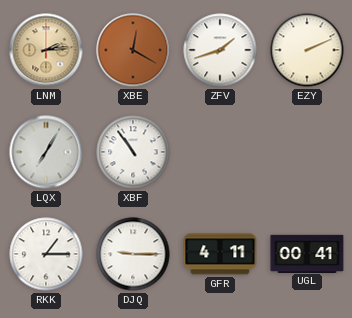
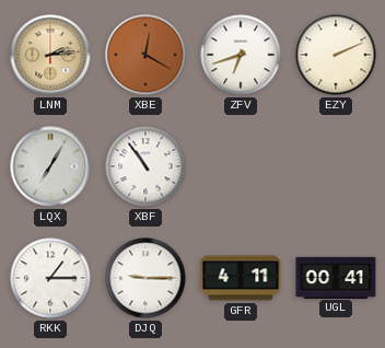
ZFV: 1:42 -> 6:42
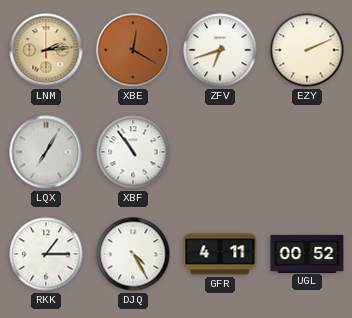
DJQ: 9:15 -> 4:25
UGL: 00:41 -> 00:52
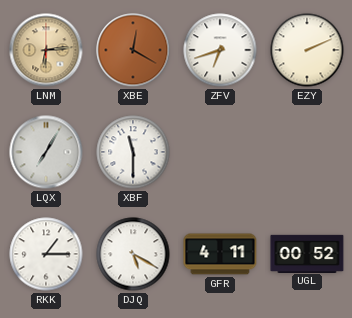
LNM: 2:14 -> 6:14
XBF: 10:54 -> 11:30
DJQ: 4:25 -> 5:20
